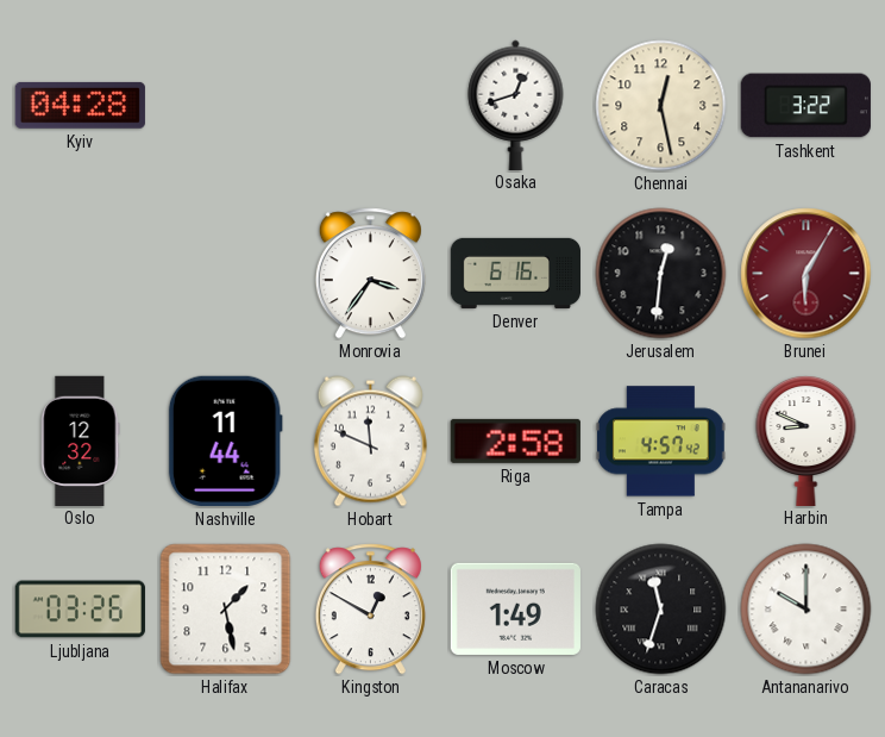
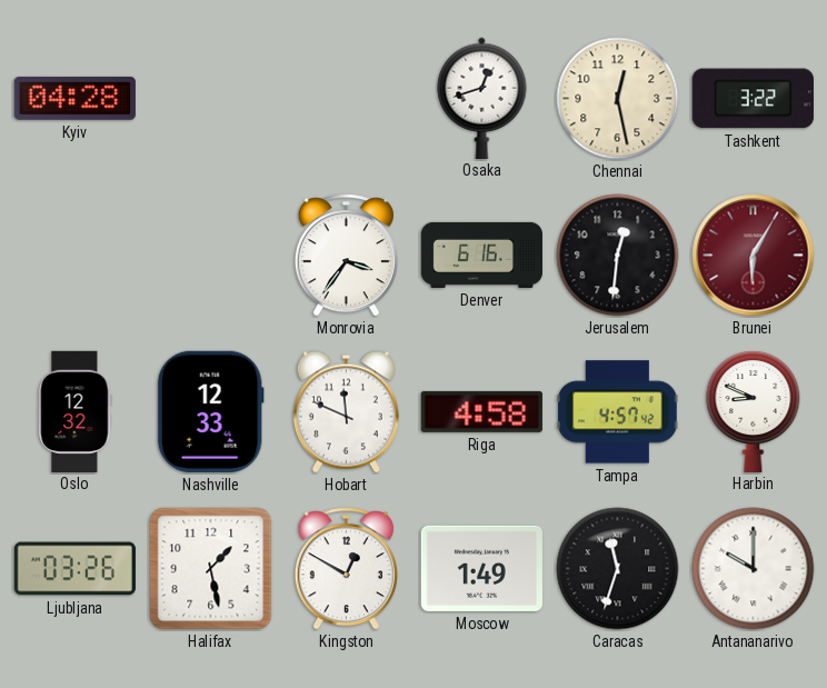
Nashville: 11:44 -> 12:33
Riga: 2:58 -> 4:58
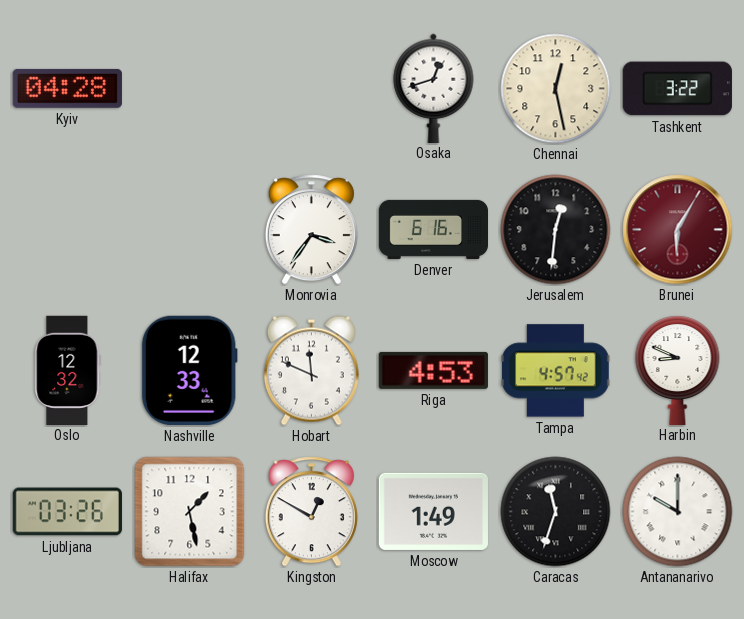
Riga: 4:58 -> 4:53
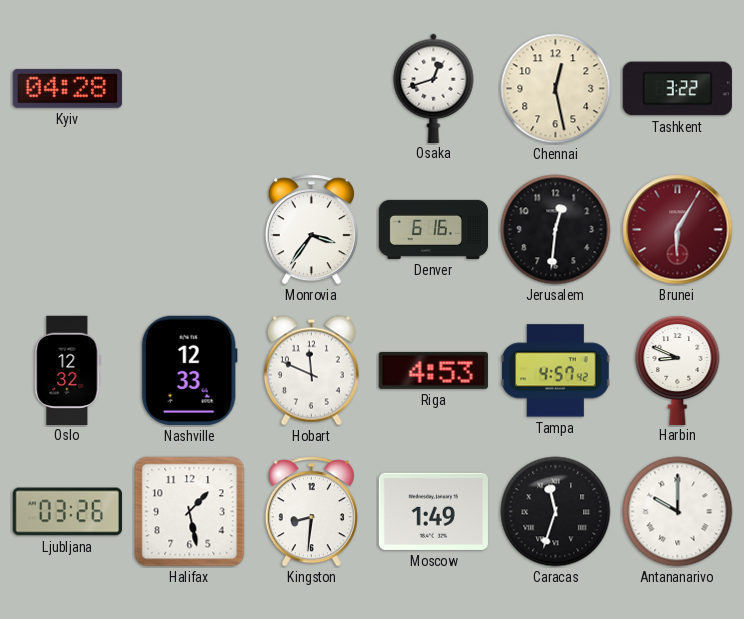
Kingston: 12:50 -> 8:31
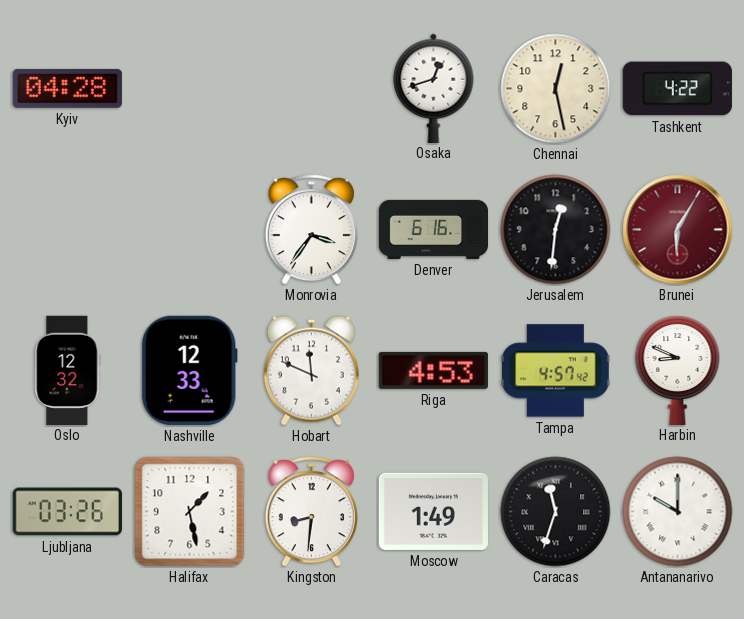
Tashkent: 3:22 -> 4:22
